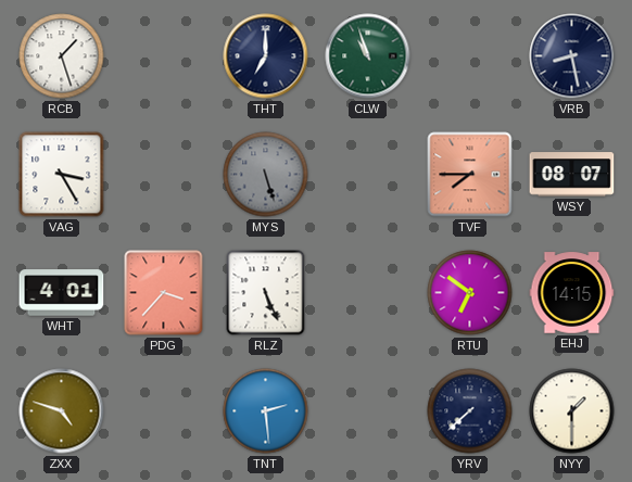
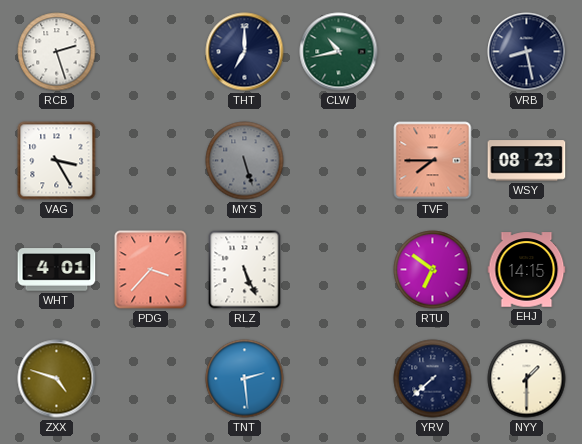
RCB: 1:27 -> 2:27
CLW: 10:57 -> 10:43
WSY: 08:07 -> 08:23
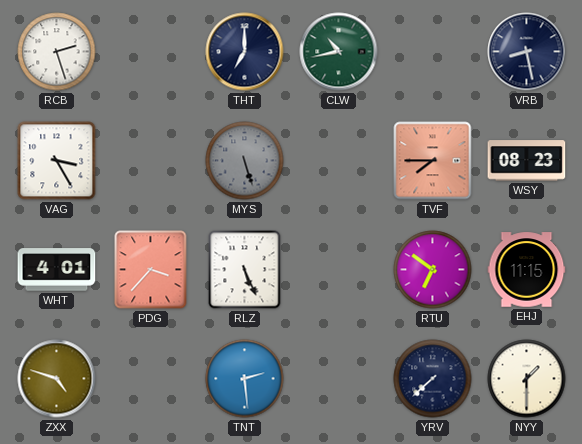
EHJ: 14:15 -> 11:15
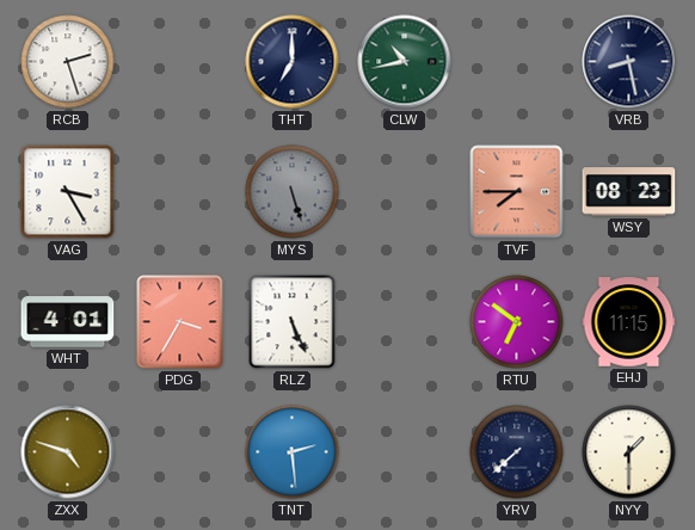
PDG: 3:37 -> 3:35
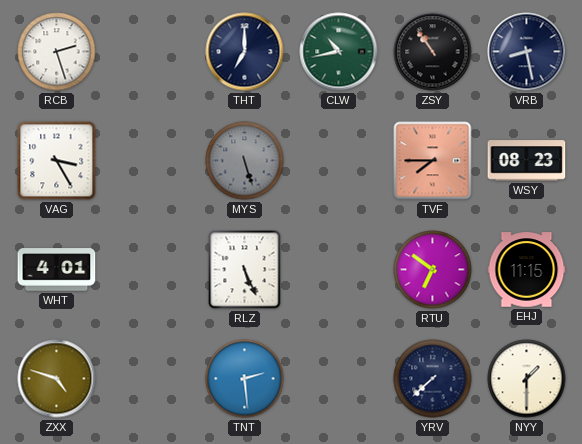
ZSY: none -> 10:54
PDG: 3:35 -> none
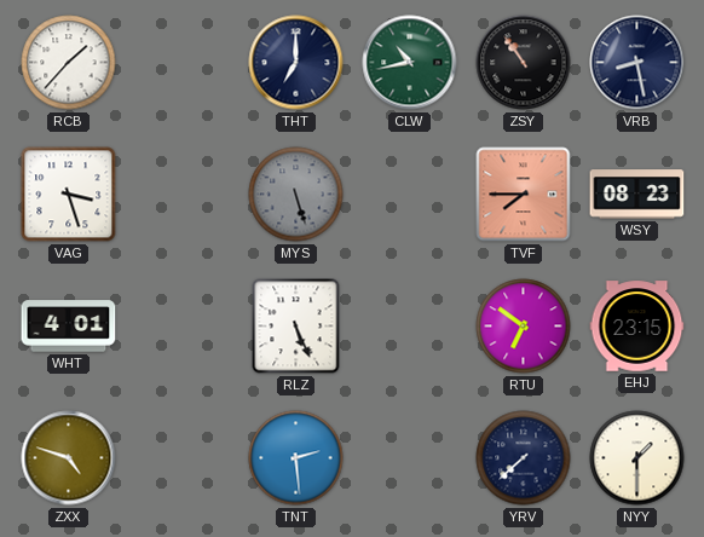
RCB: 2:27 -> 1:37
VAG: 3:25 -> 3:27
EHJ: 11:15 -> 23:15
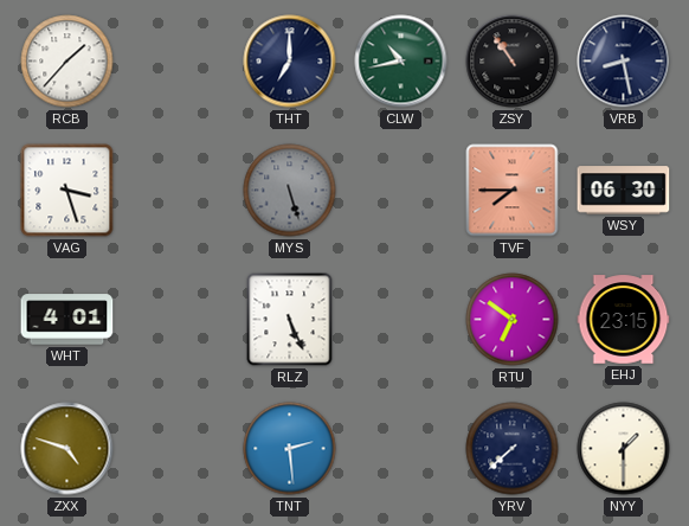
WSY: 08:23 -> 06:30
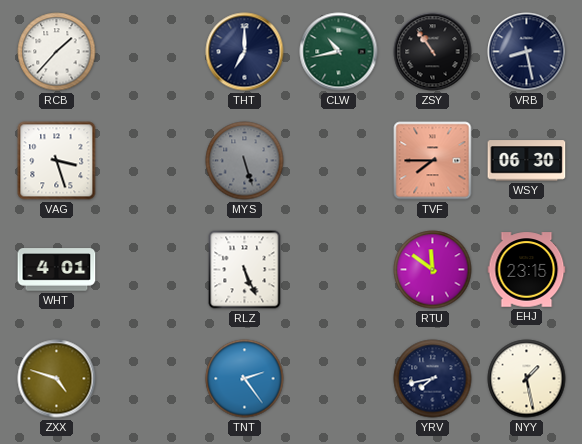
RTU: 6:51 -> 11:51
TNT: 2:29 -> 2:24
YRV: 7:38 -> 7:43
NYY: 1:30 -> 1:28
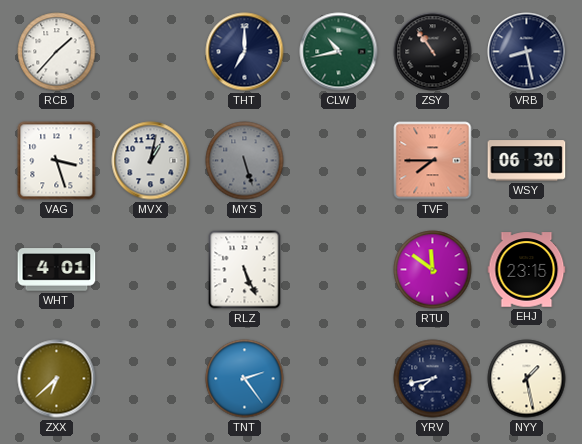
MVX: none -> 1:02
ZXX: 4:48 -> 6:38
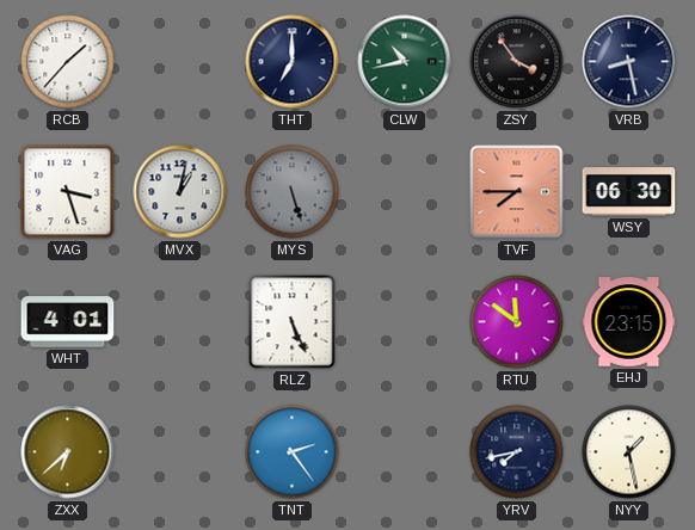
ZSY: 10:54 -> 3:54
